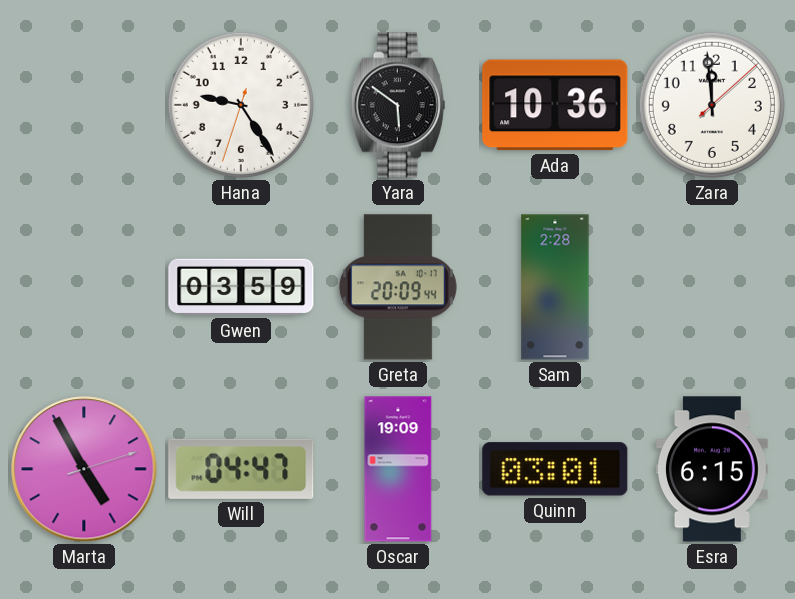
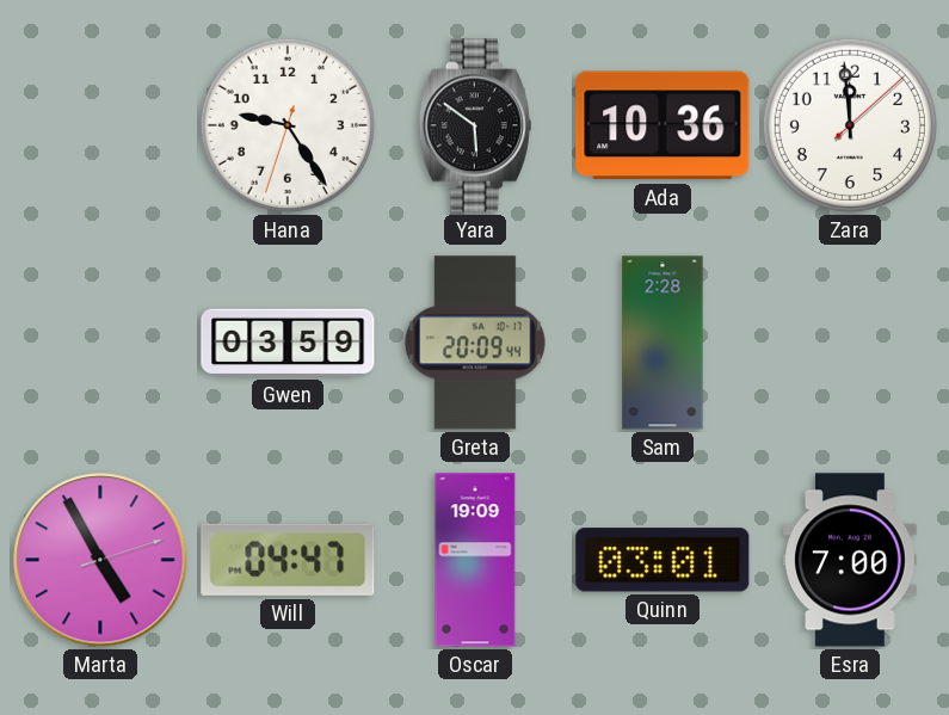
Esra: 6:15 -> 7:00
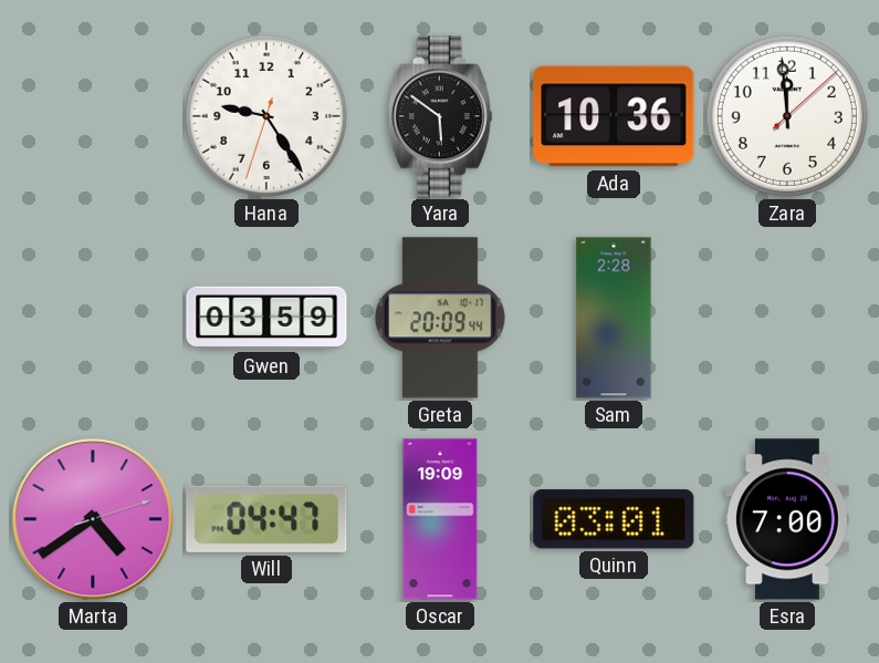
Marta: 4:55 -> 4:39
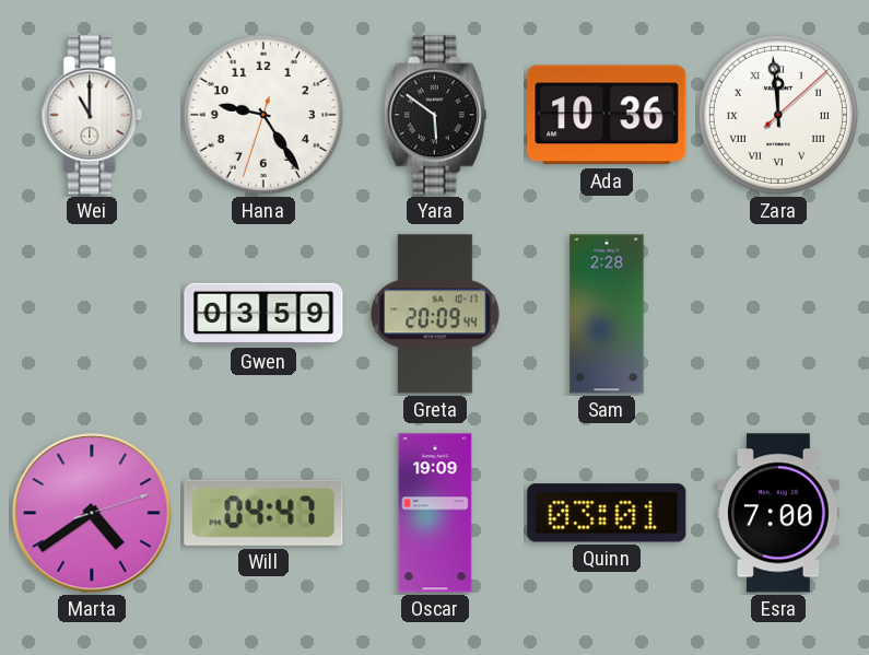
Wei: none -> 11:00
Zara numerals: Arabic -> Roman
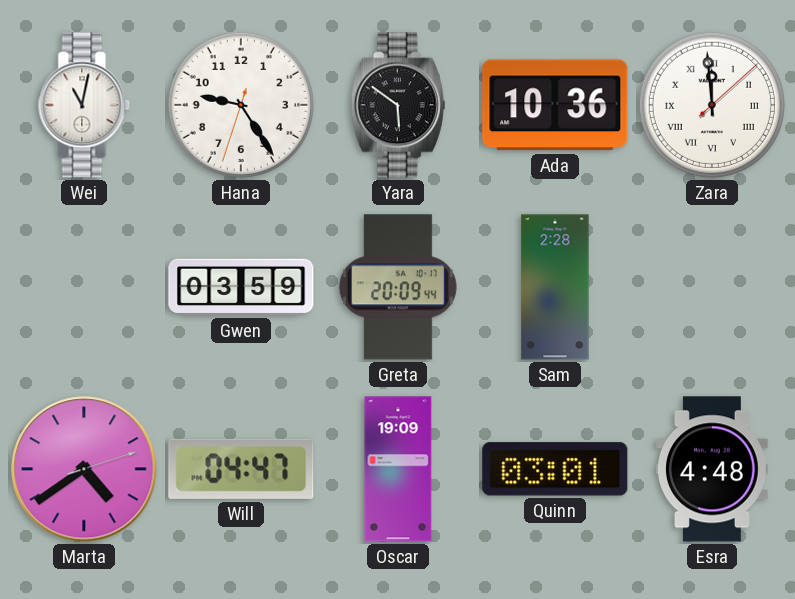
Wei: 11:00 -> 11:02
Esra: 7:00 -> 4:48
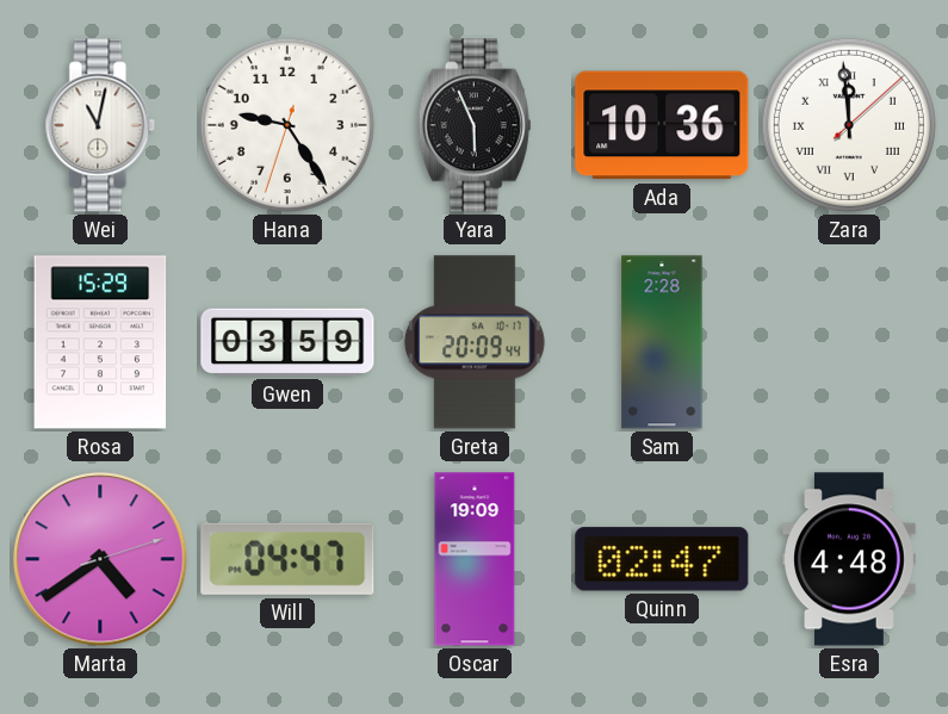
Yara: 5:51 -> 5:56
Rosa: none -> 15:29
Quinn: 03:01 -> 02:47
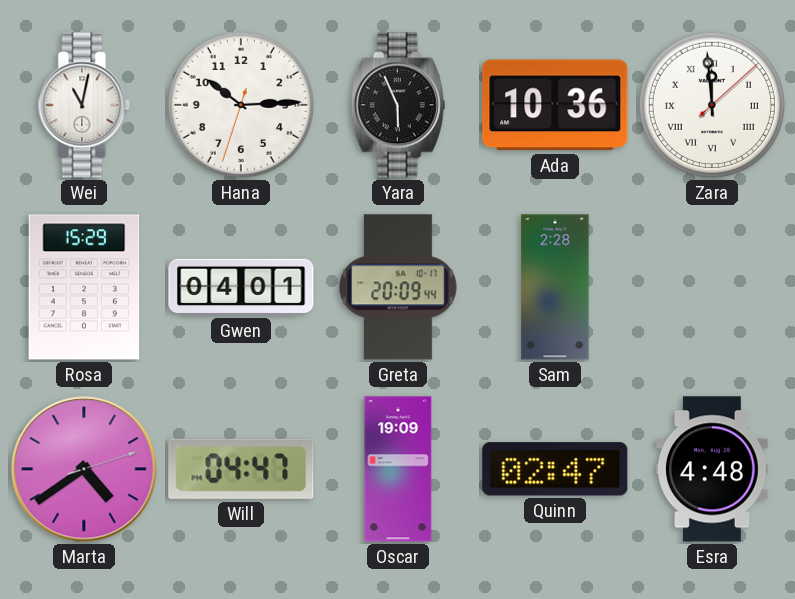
Hana: 9:24 -> 10:14
Gwen: 03:59 -> 04:01
